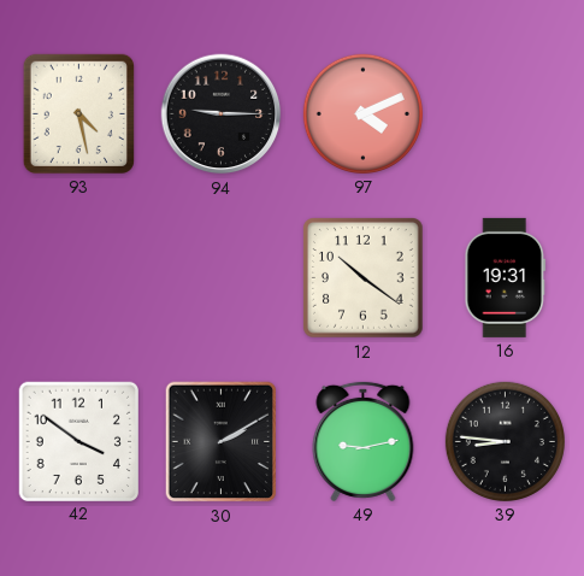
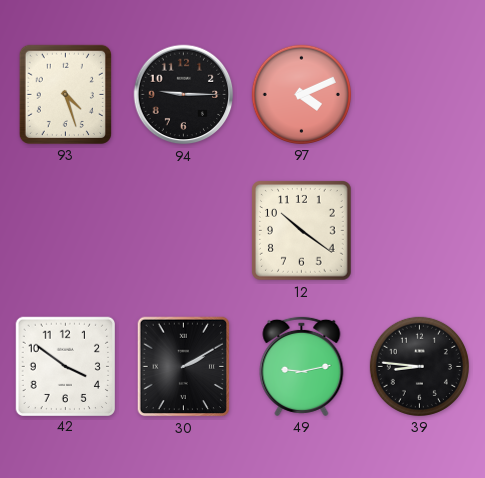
93: 4:28 -> 4:27
16: 19:31 -> none
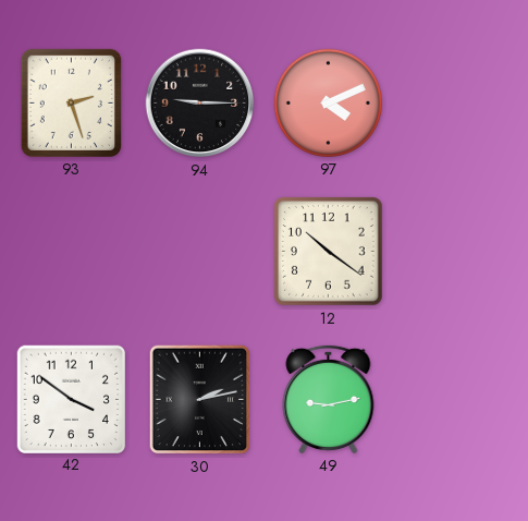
93: 4:27 -> 2:27
30: 2:10 -> 2:13
39: 8:46 -> none
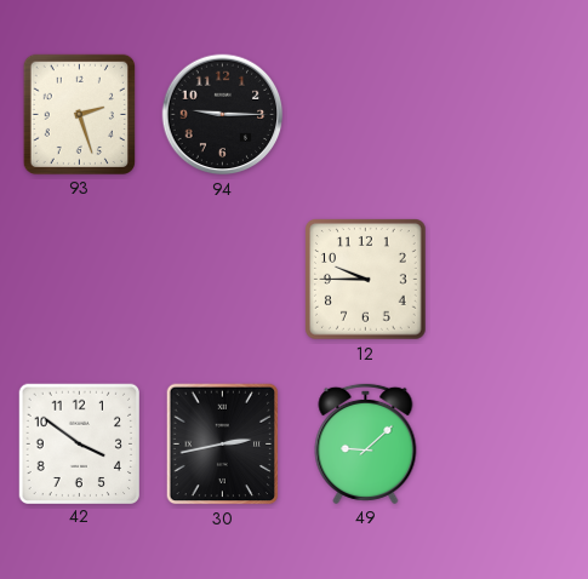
97: 4:11 -> none
12: 10:21 -> 9:45
30: 2:13 -> 2:43
49: 9:13 -> 9:08
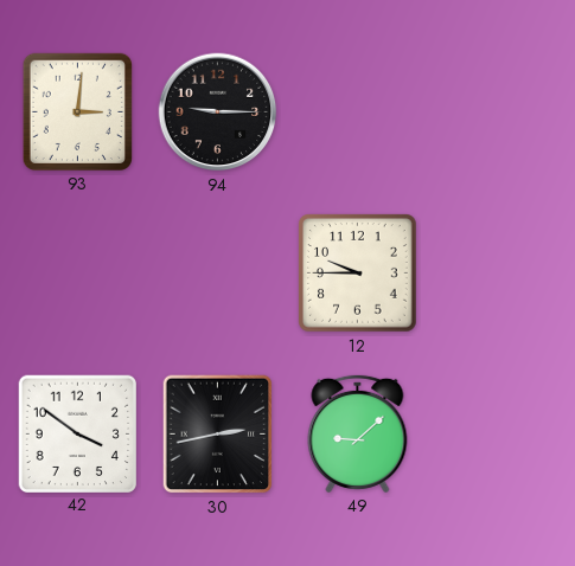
93: 2:27 -> 3:01
